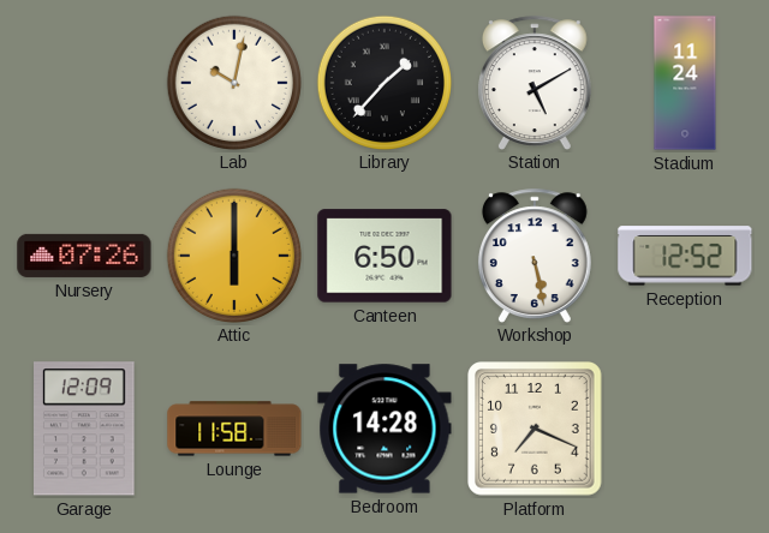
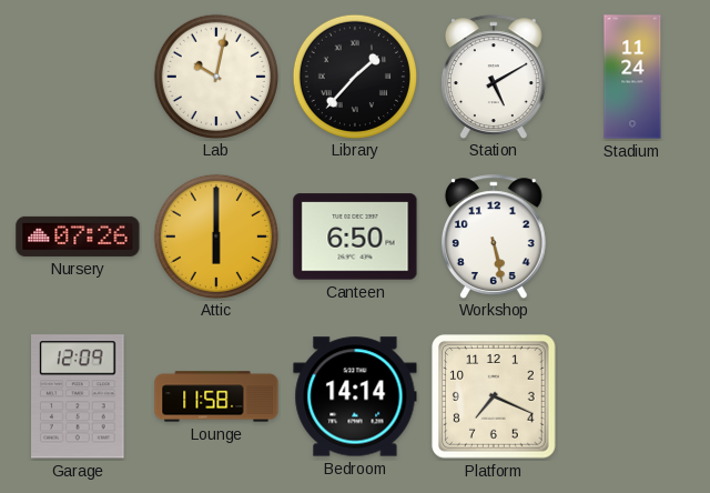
Reception: 12:52 -> none
Bedroom: 14:28 -> 14:14
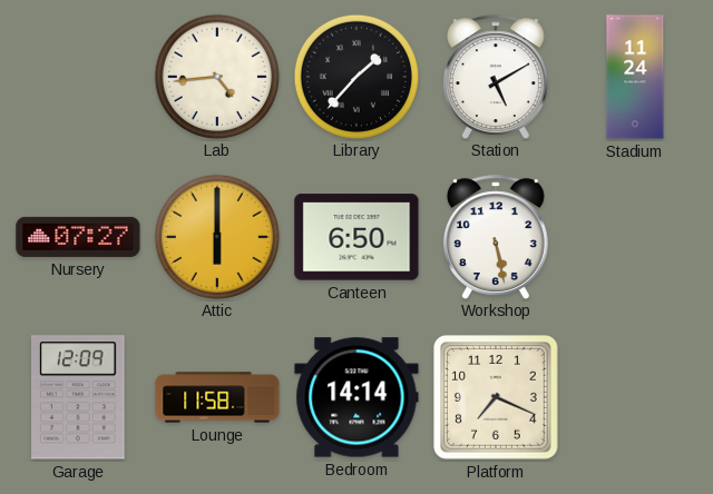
Lab: 10:02 -> 4:44
Nursery: 07:26 -> 07:27
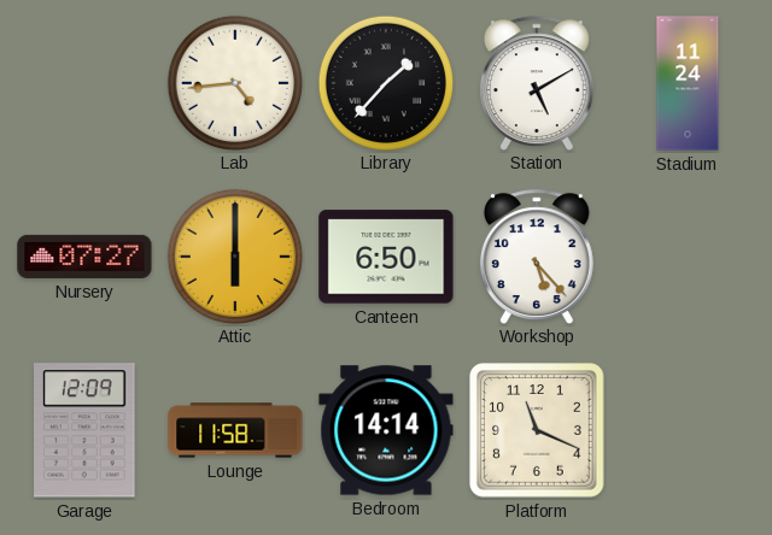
Workshop: 5:28 -> 5:23
Platform: 7:19 -> 11:19
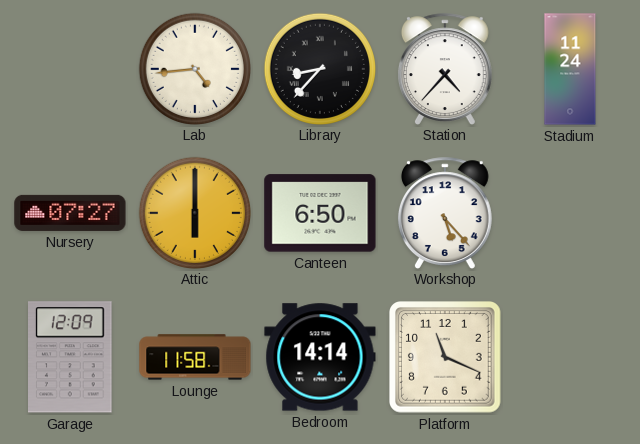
Library: 1:37 -> 8:37
Station: 5:10 -> 4:37
